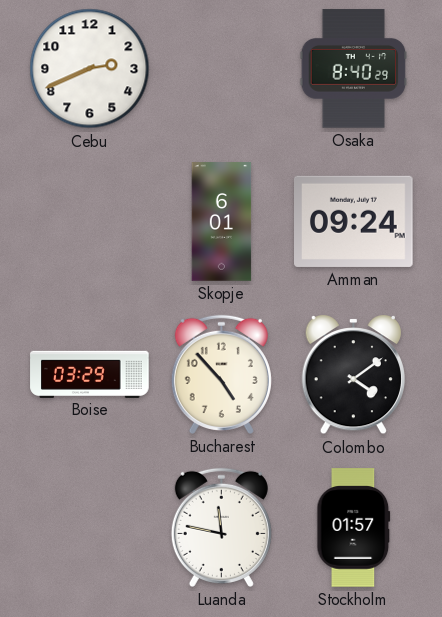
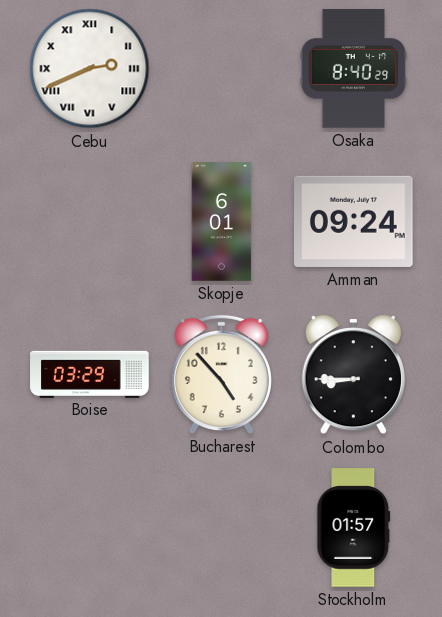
Cebu numerals: Arabic -> Roman
Colombo: 4:09 -> 8:45
Luanda: 11:47 -> none
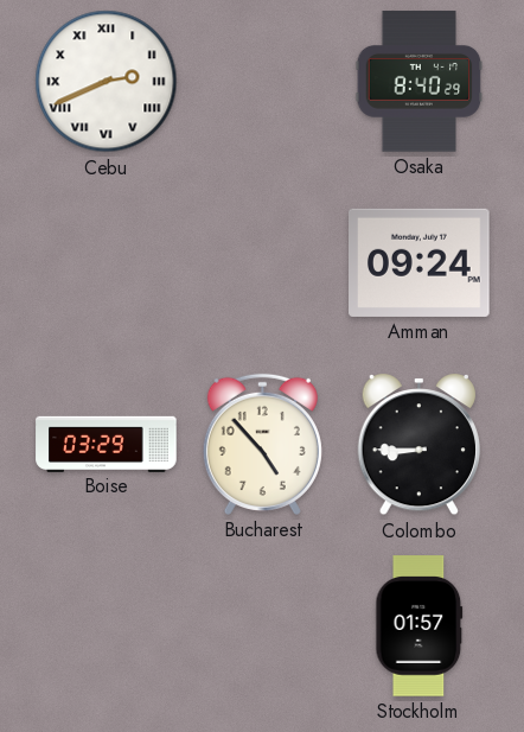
Skopje: 6:01 -> none
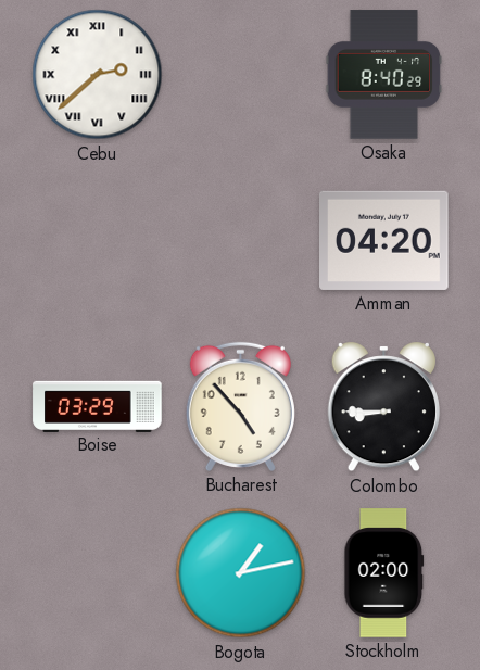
Cebu: 2:41 -> 2:38
Amman: 09:24 -> 04:20
Bogota: none -> 1:13
Stockholm: 01:57 -> 02:00
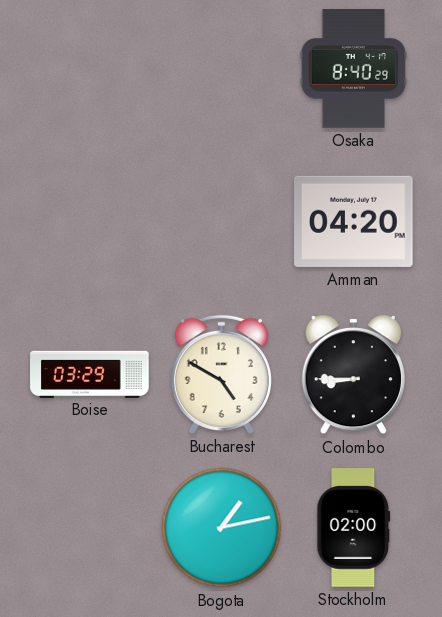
Cebu: 2:38 -> none
Bucharest: 4:53 -> 4:50
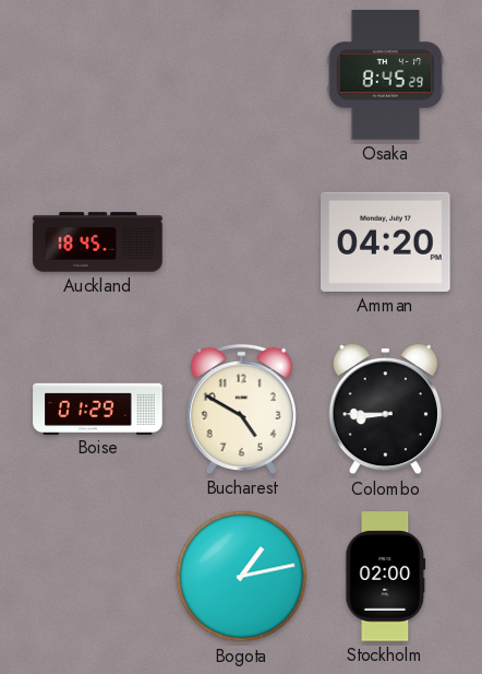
Osaka: 8:40 -> 8:45
Auckland: none -> 18:45
Boise: 03:29 -> 01:29
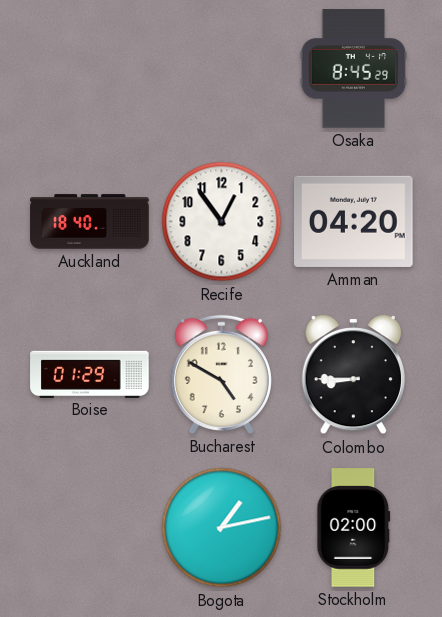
Auckland: 18:45 -> 18:40
Recife: none -> 12:54
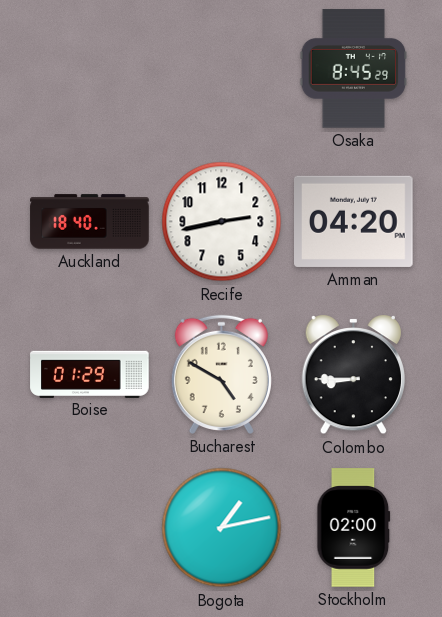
Recife: 12:54 -> 2:43
